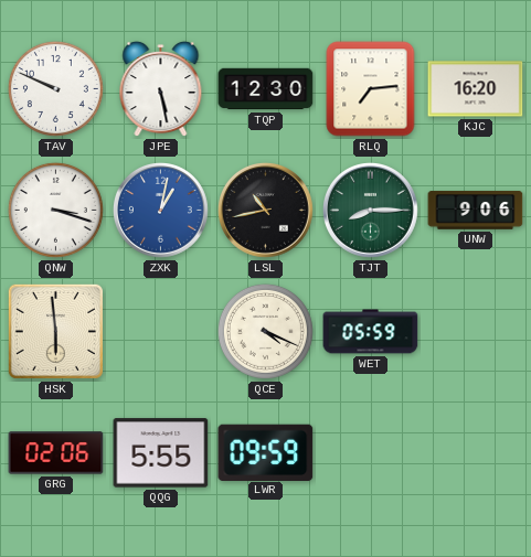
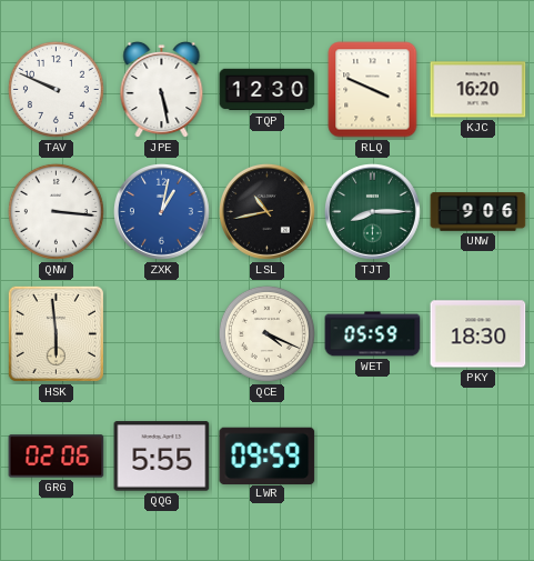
RLQ: 7:14 -> 3:49
QNW: 3:18 -> 3:16
PKY: none -> 18:30
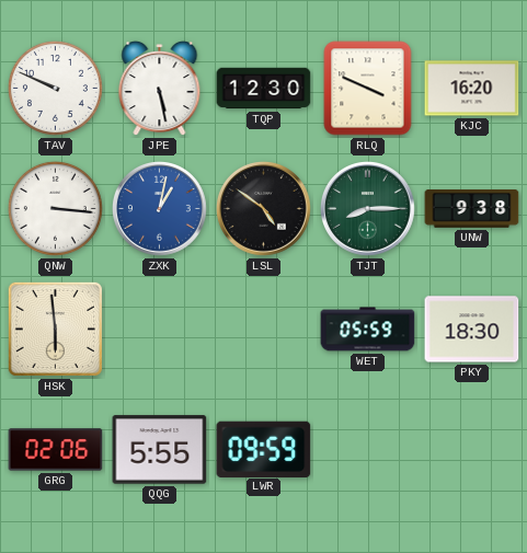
LSL: 10:43 -> 4:51
UNW: 9:06 -> 9:38
QCE: 4:19 -> none
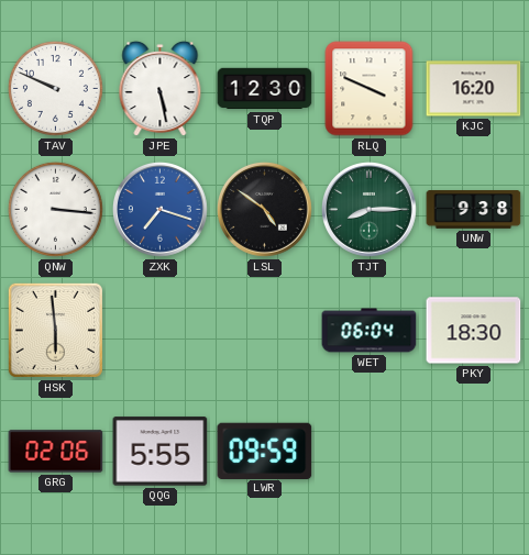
ZXK: 1:02 -> 7:18
WET: 05:59 -> 06:04
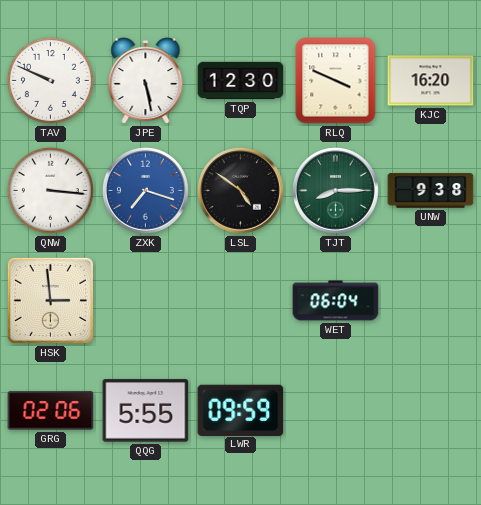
HSK: 5:59 -> 2:59
PKY: 18:30 -> none
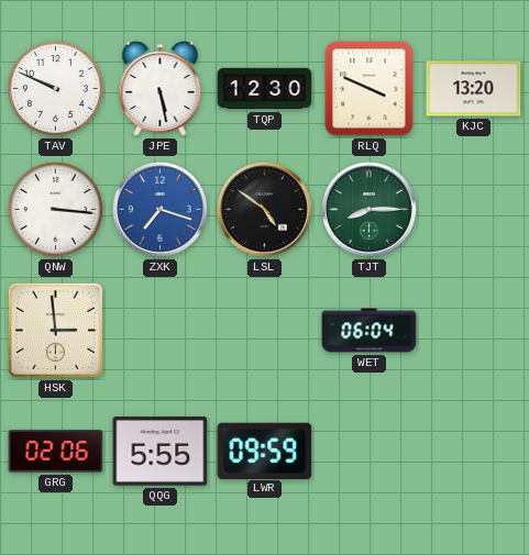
KJC: 16:20 -> 13:20
UNW: 9:38 -> none
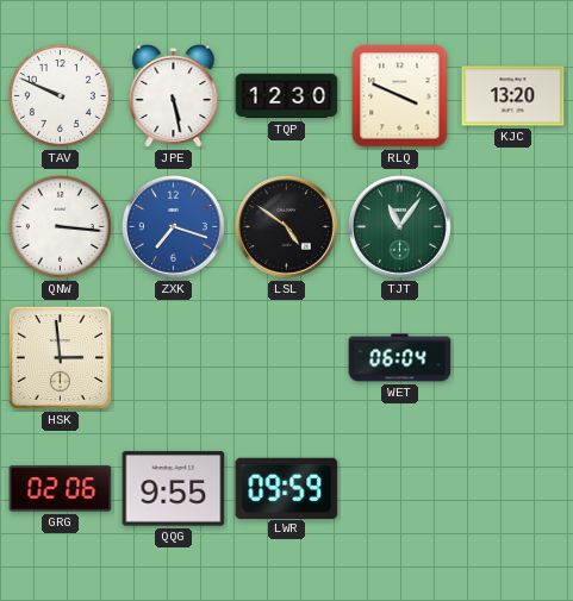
TJT: 8:15 -> 11:06
QQG: 5:55 -> 9:55
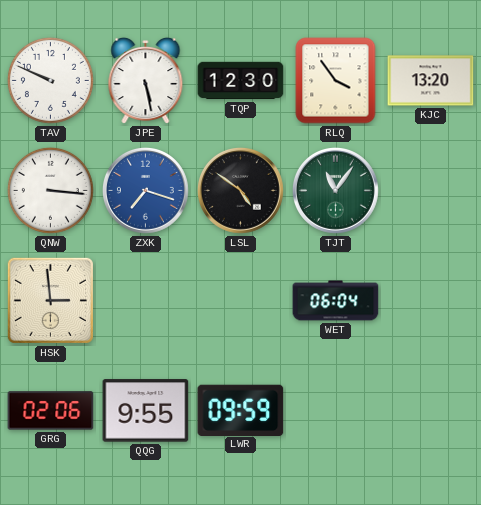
RLQ: 3:49 -> 3:54
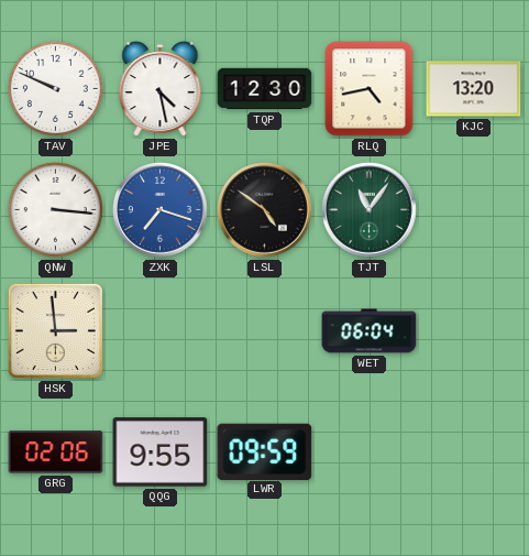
JPE: 5:28 -> 4:28
RLQ: 3:54 -> 4:43
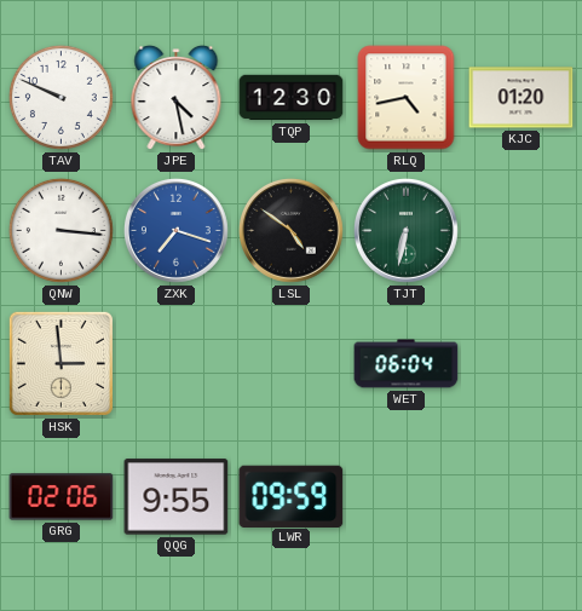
KJC: 13:20 -> 01:20
TJT: 11:06 -> 6:32
